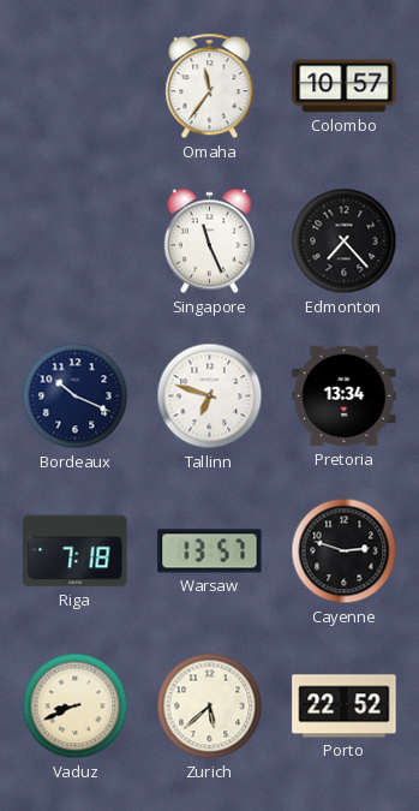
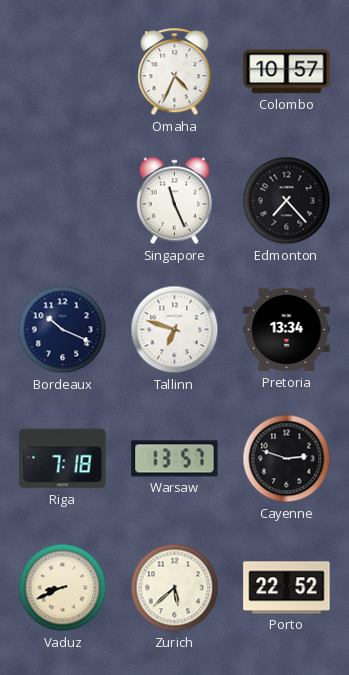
Omaha: 11:36 -> 4:34
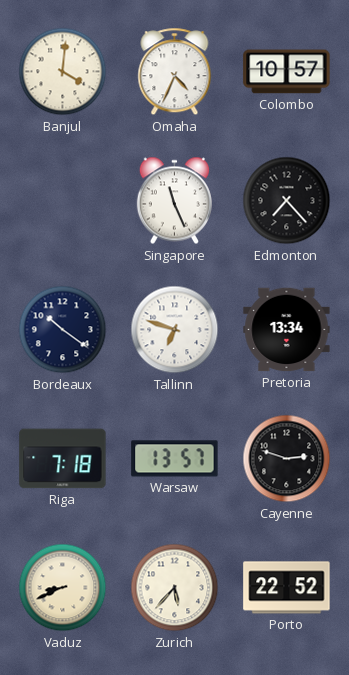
Banjul: none -> 4:01
Bordeaux: 10:19 -> 10:21
Zurich: 5:38 -> 5:37
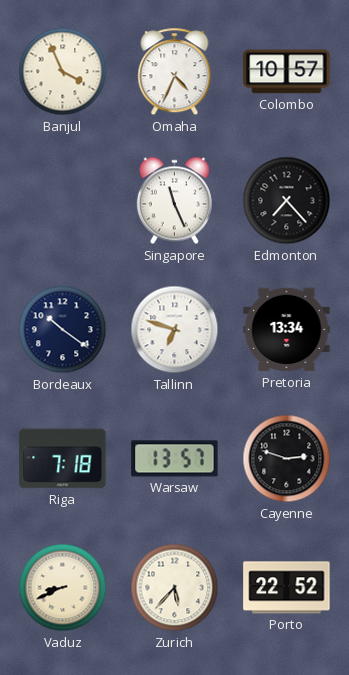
Banjul: 4:01 -> 3:56
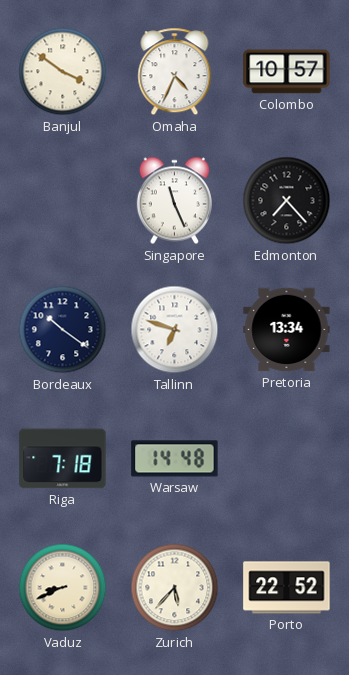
Banjul: 3:56 -> 3:51
Warsaw: 13:57 -> 14:48
Cayenne: 2:48 -> none
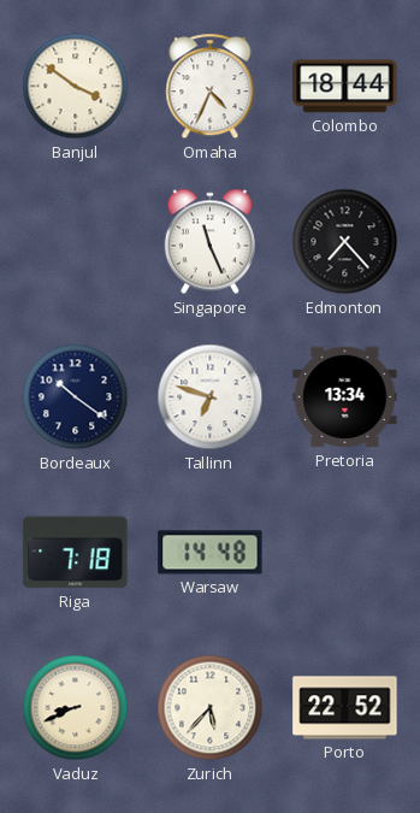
Colombo: 10:57 -> 18:44
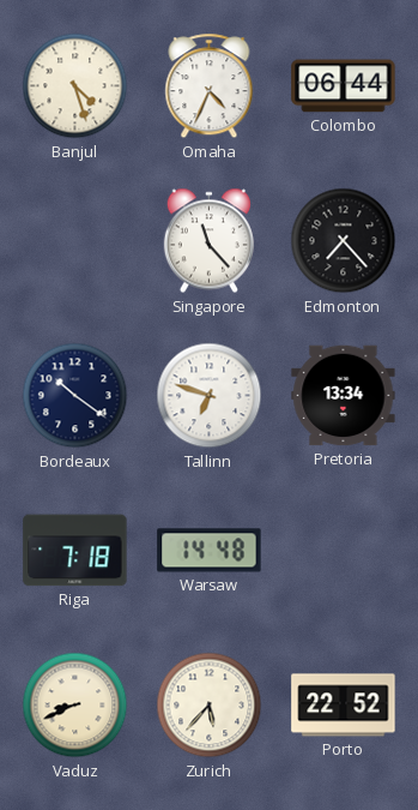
Banjul: 3:51 -> 4:27
Colombo: 18:44 -> 06:44
Singapore: 11:26 -> 11:23
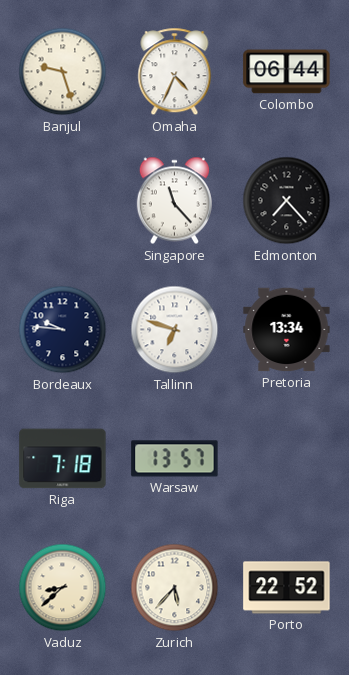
Banjul: 4:27 -> 9:27
Bordeaux: 10:21 -> 9:46
Warsaw: 14:48 -> 13:57
Vaduz: 8:41 -> 8:38
